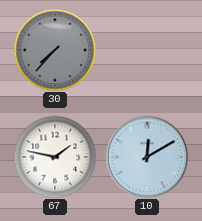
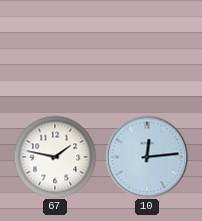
30: 7:37 -> none
10: 12:10 -> 12:14
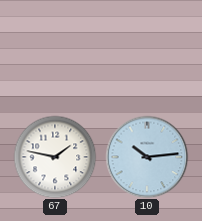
10: 12:14 -> 10:14
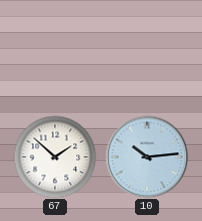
67: 1:47 -> 1:52
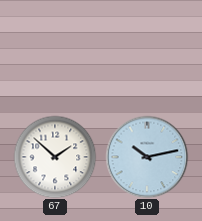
10: 10:14 -> 10:13
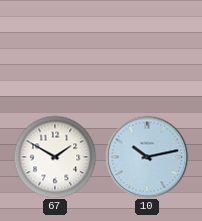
67: 1:52 -> 1:50
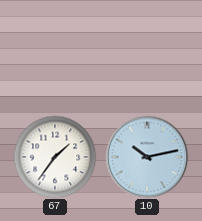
67: 1:50 -> 1:36
